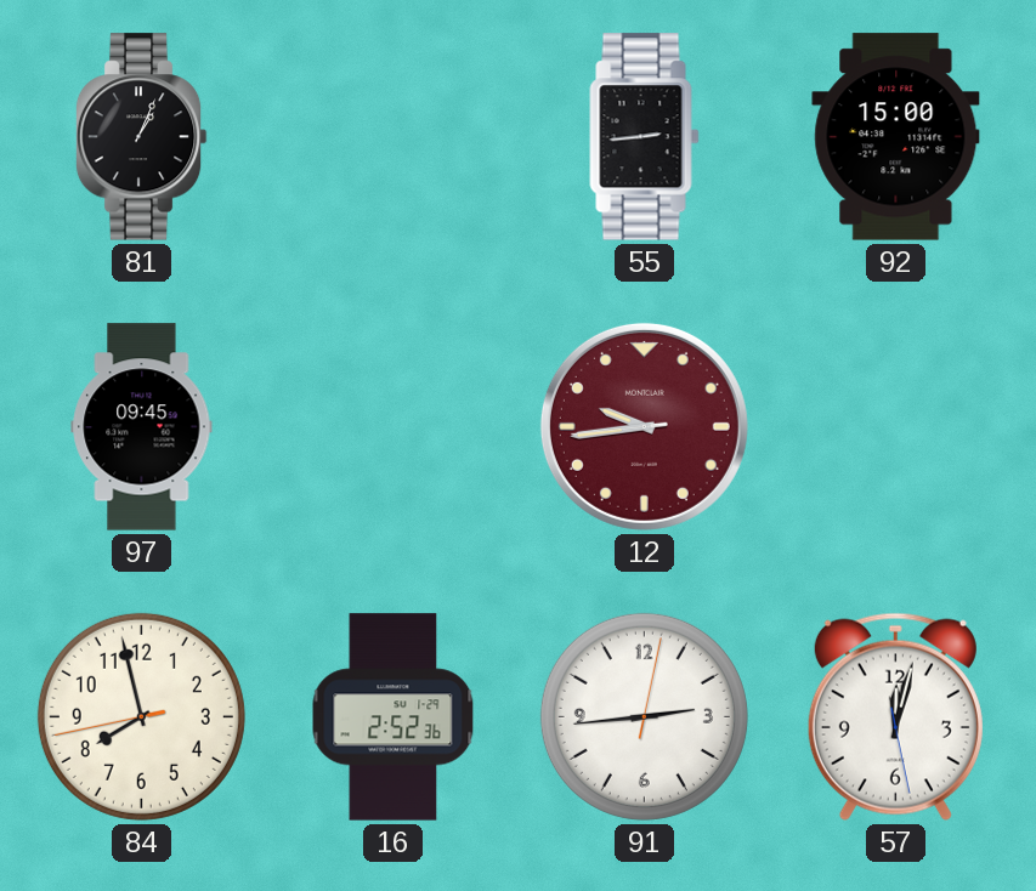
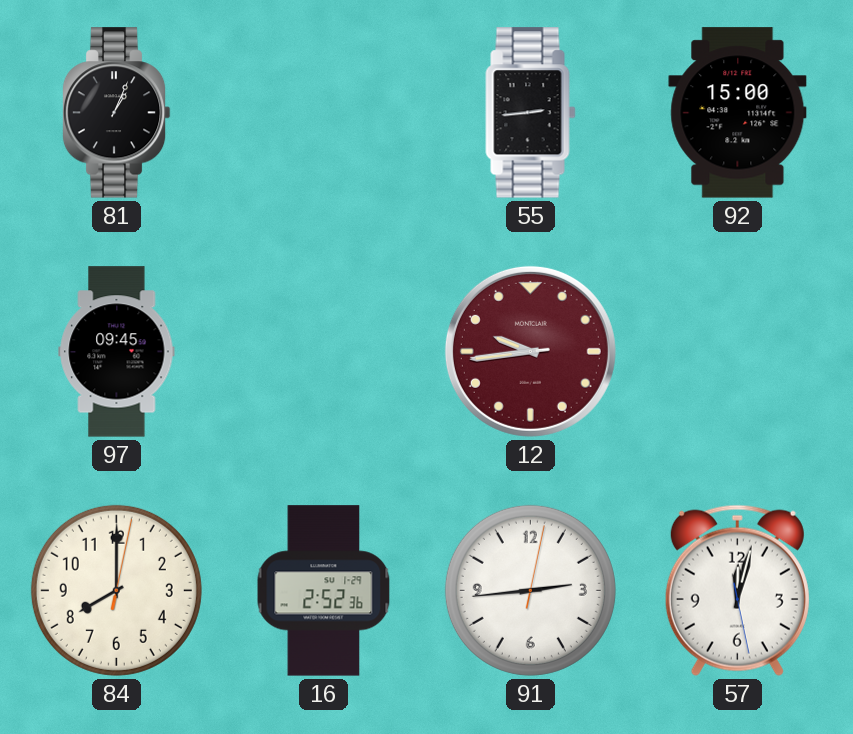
84: 7:57 -> 8:00
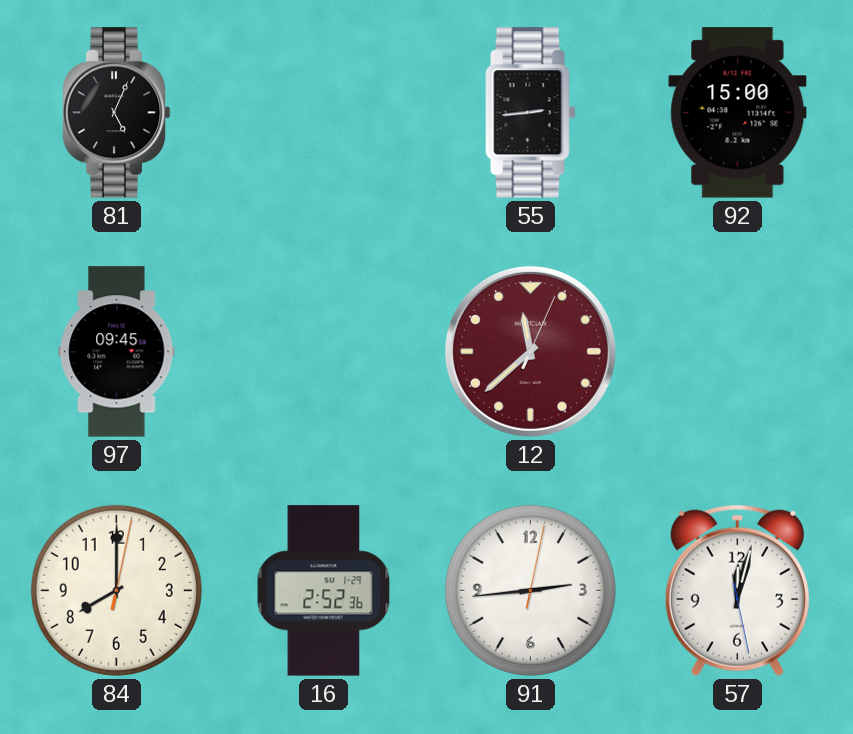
81: 1:04 -> 5:04
12: 9:43 -> 11:38
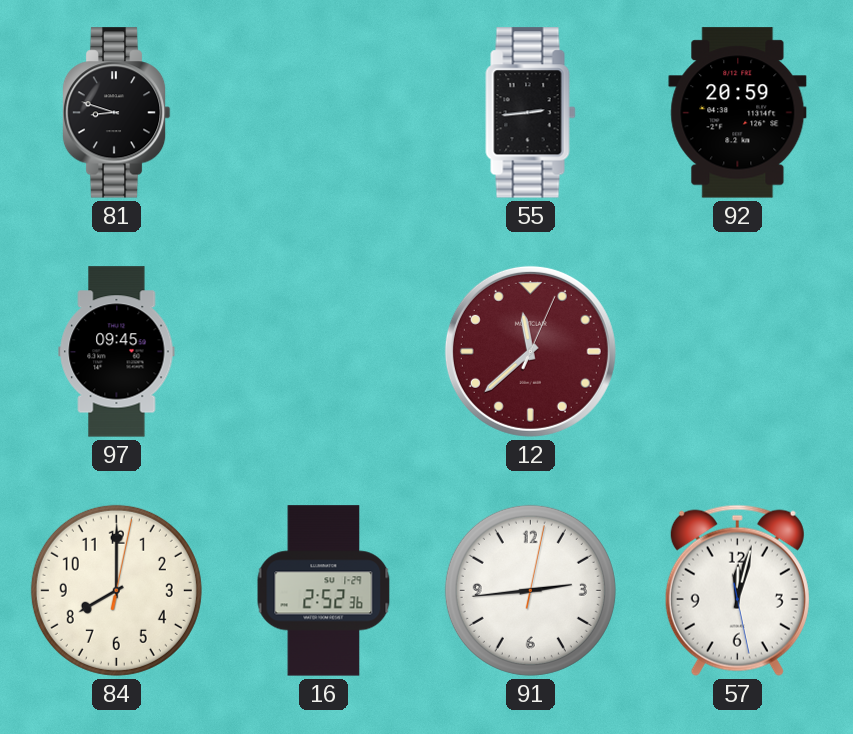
81: 5:04 -> 8:48
92: 15:00 -> 20:59
